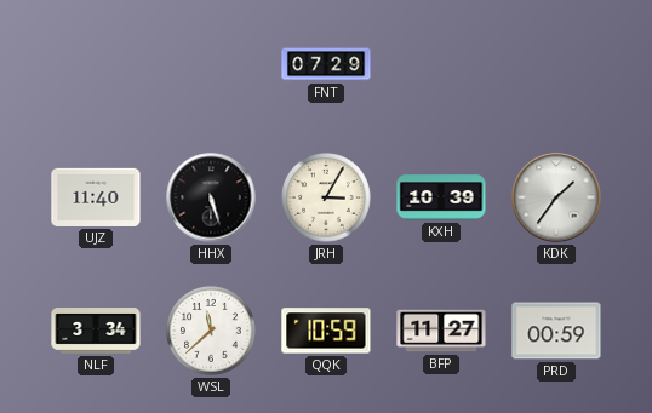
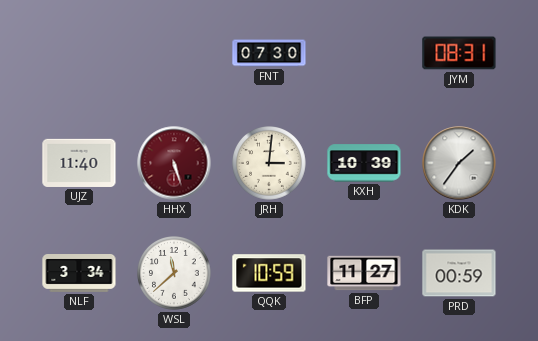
FNT: 07:29 -> 07:30
JYM: none -> 08:31
HHX dial: black -> burgundy
JRH: 3:05 -> 3:01
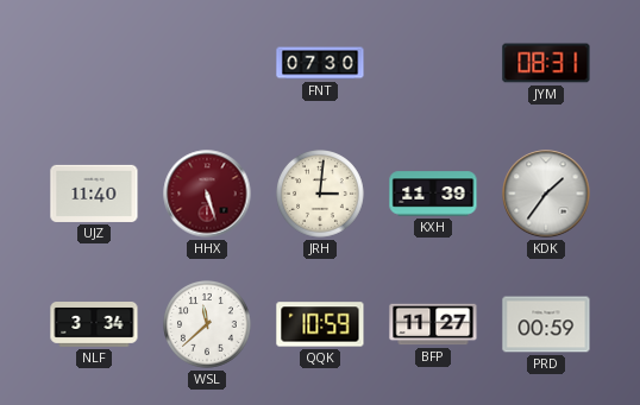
KXH: 10:39 -> 11:39
